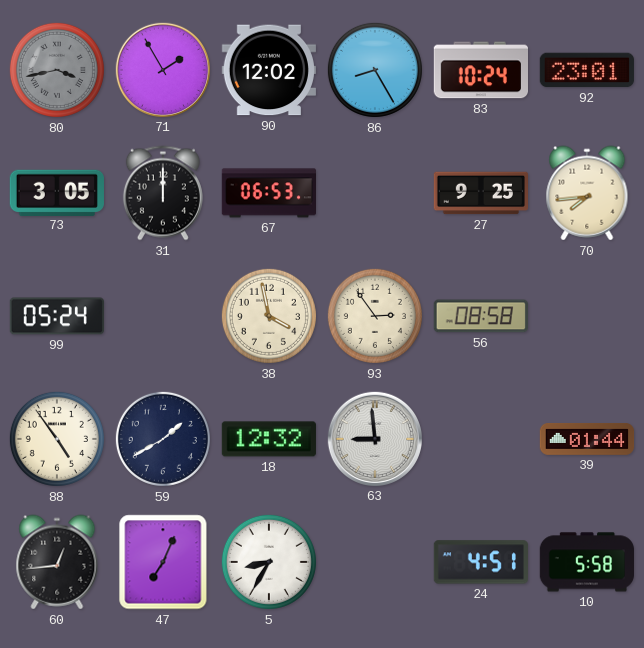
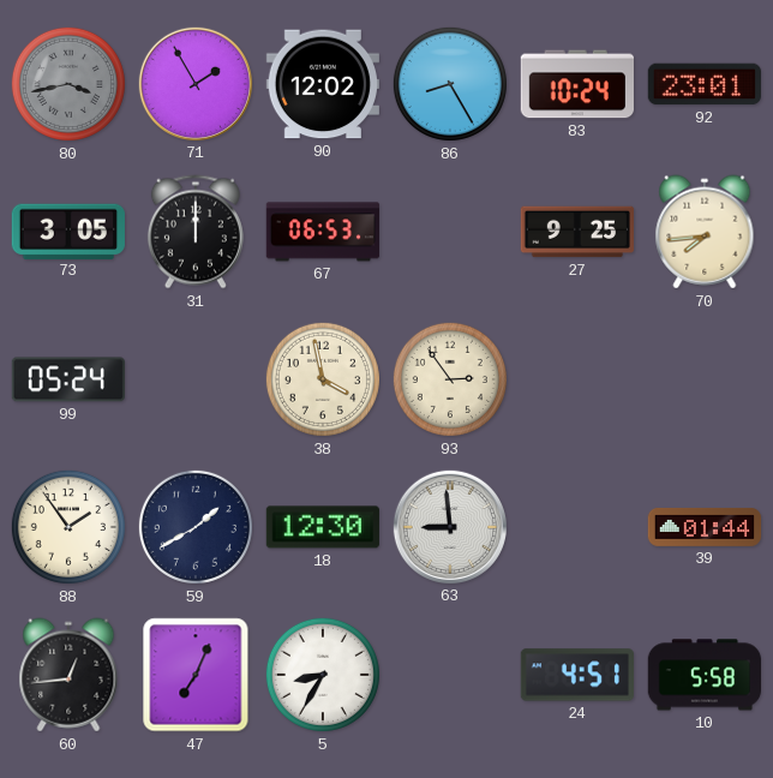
56: 08:58 -> none
88: 4:54 -> 1:54
18: 12:32 -> 12:30
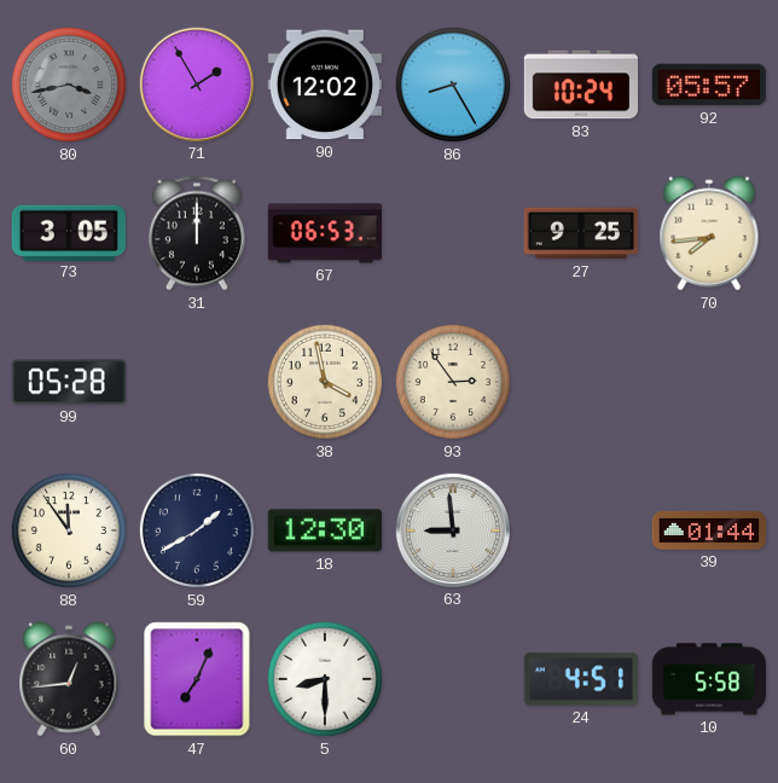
92: 23:01 -> 05:57
99: 05:24 -> 05:28
88: 1:54 -> 11:54
5: 8:35 -> 8:30
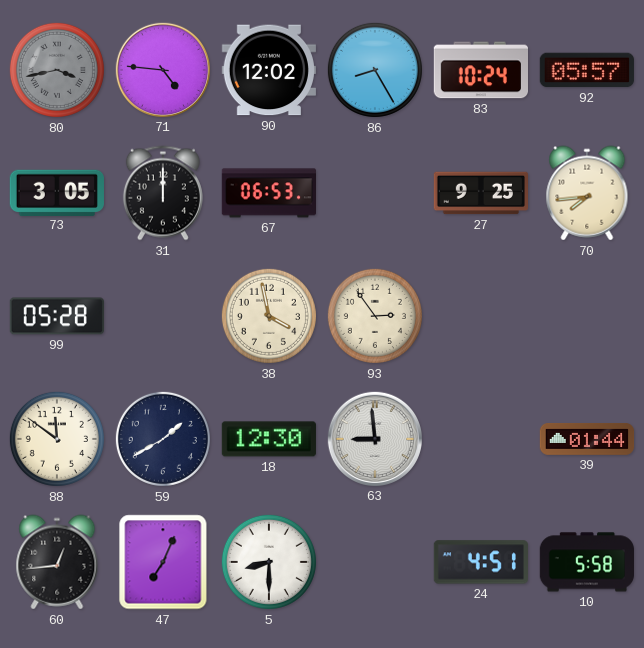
71: 1:55 -> 4:46
88: 11:54 -> 11:51
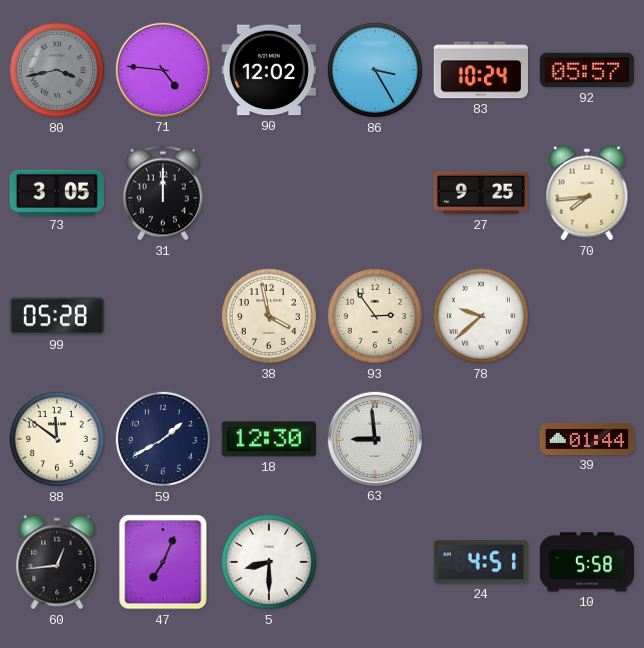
86: 8:25 -> 3:25
67: 06:53 -> none
78: none -> 9:38
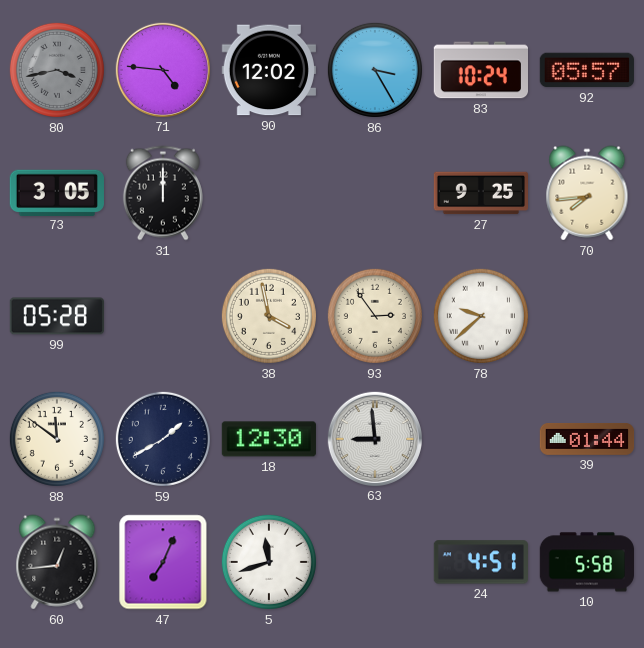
5: 8:30 -> 11:42
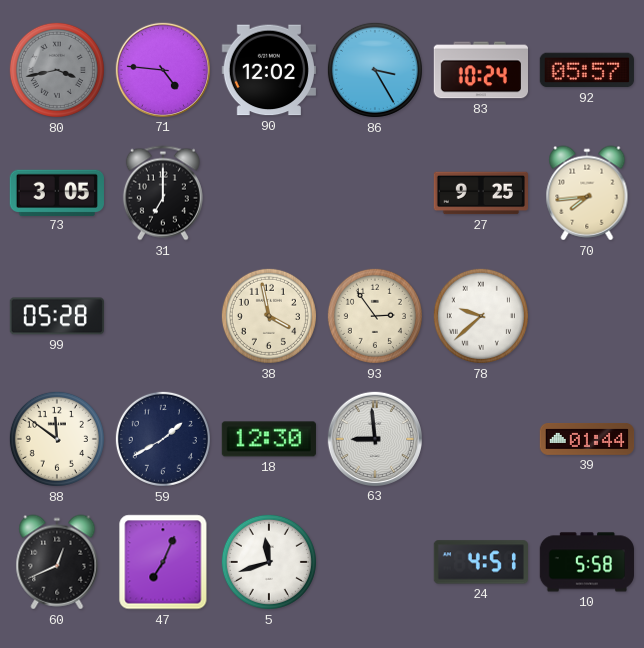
31: 12:00 -> 7:00
60: 12:44 -> 12:41
